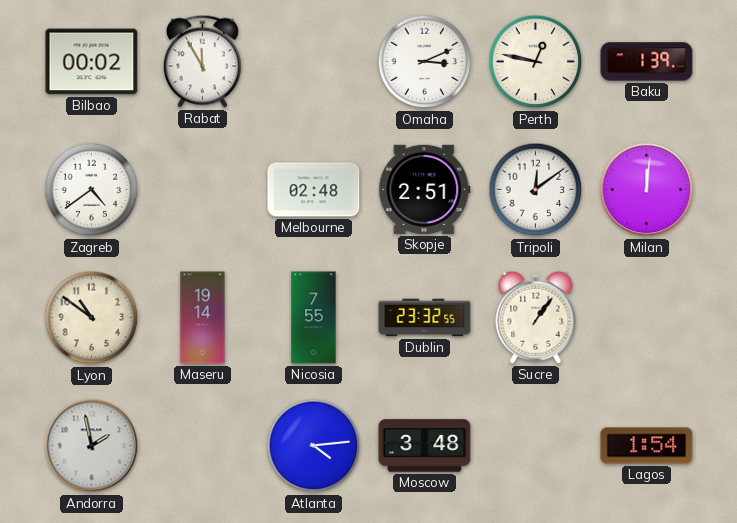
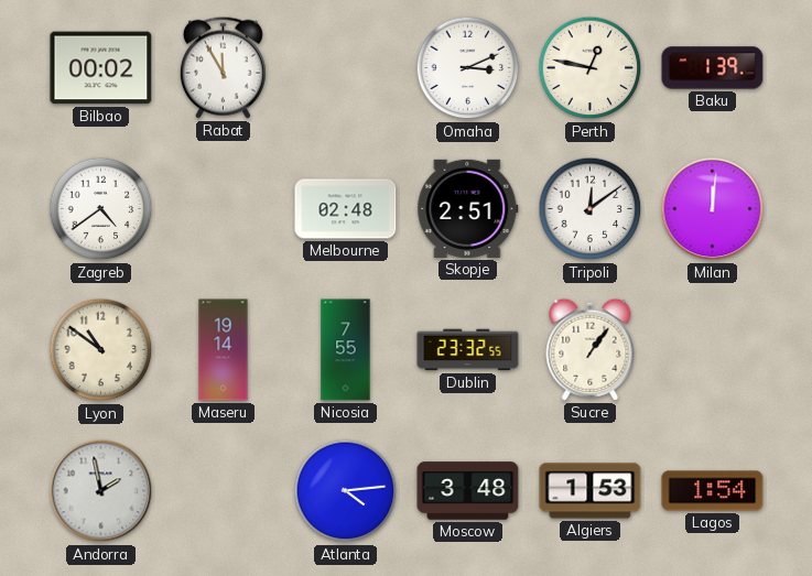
Algiers: none -> 1:53
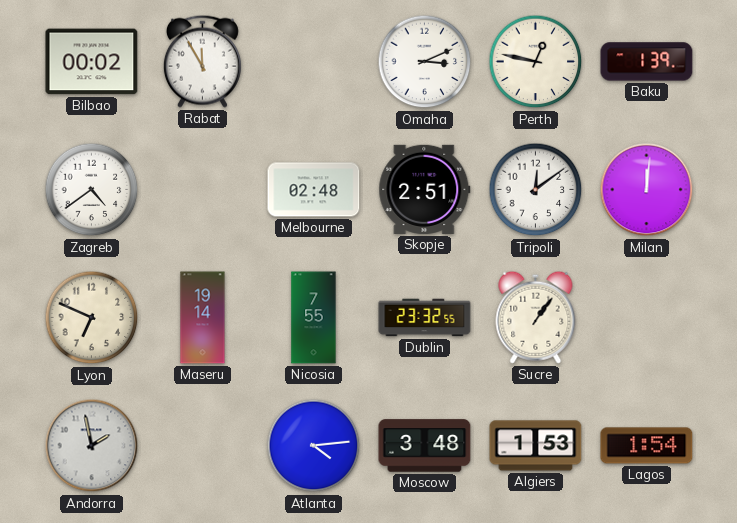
Lyon: 10:51 -> 6:49
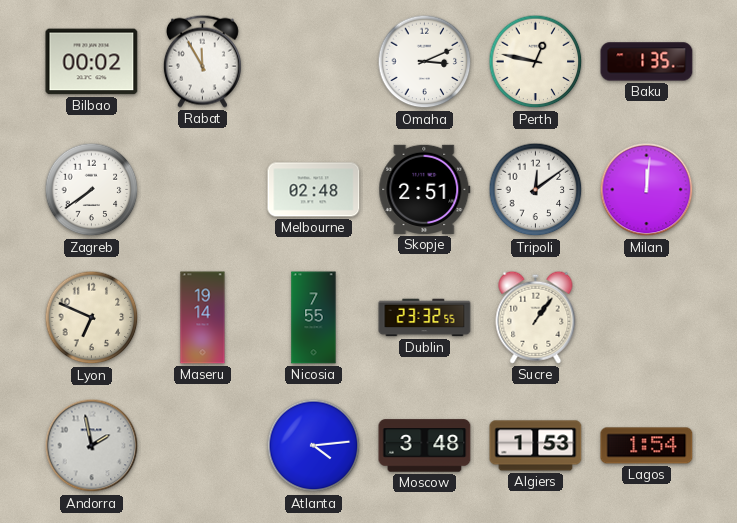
Baku: 1:39 -> 1:35
Zagreb: 4:39 -> 7:39
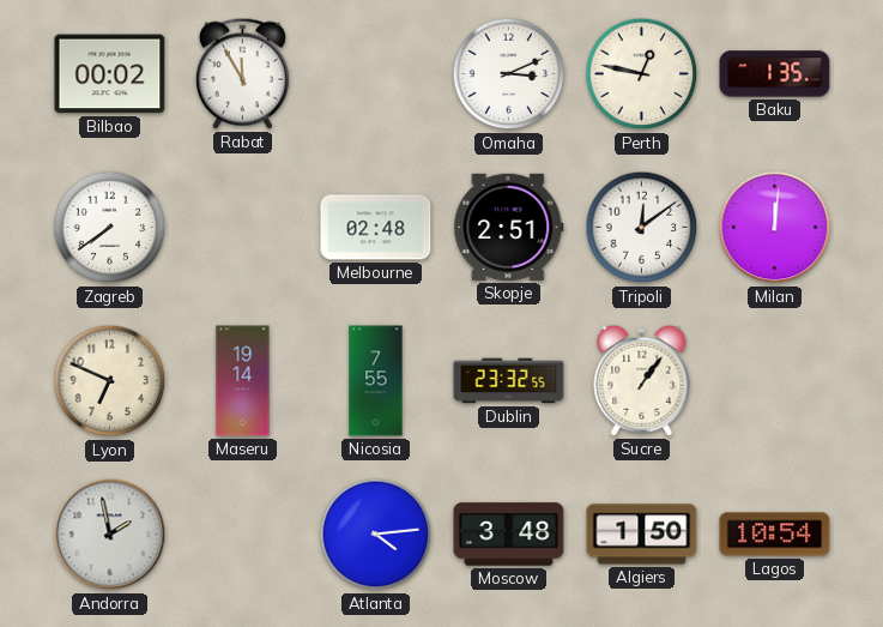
Algiers: 1:53 -> 1:50
Lagos: 1:54 -> 10:54
